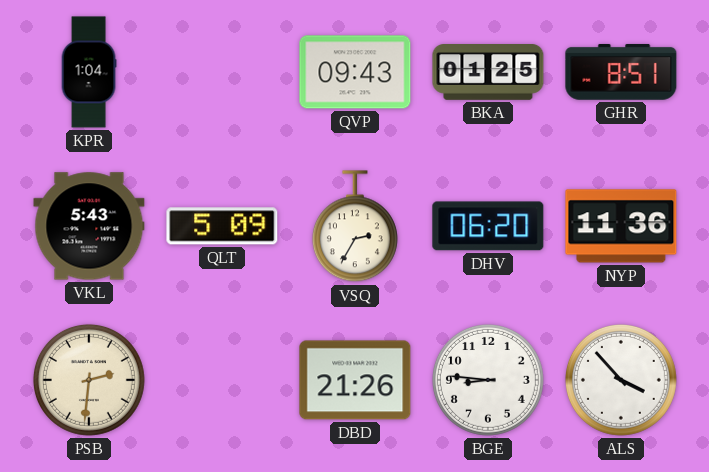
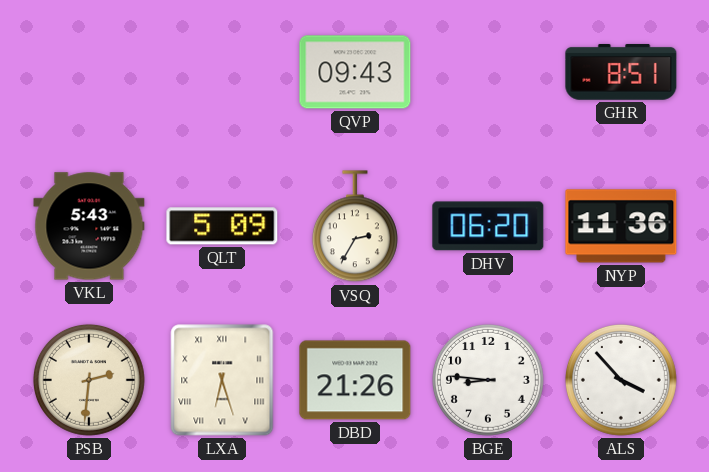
KPR: 1:04 -> none
BKA: 01:25 -> none
LXA: none -> 6:27
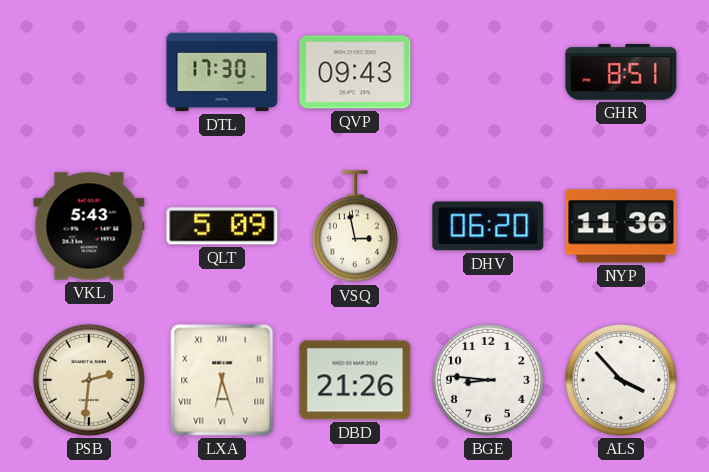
DTL: none -> 17:30
VSQ: 2:35 -> 2:58
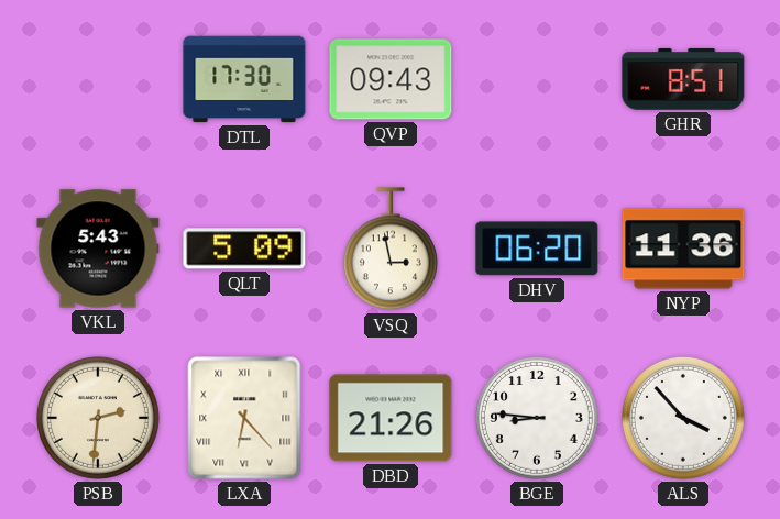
LXA: 6:27 -> 6:23
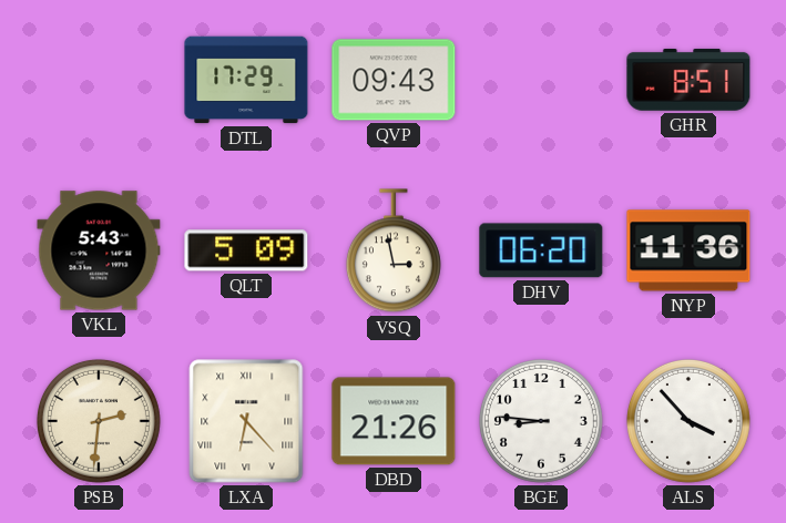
DTL: 17:30 -> 17:29
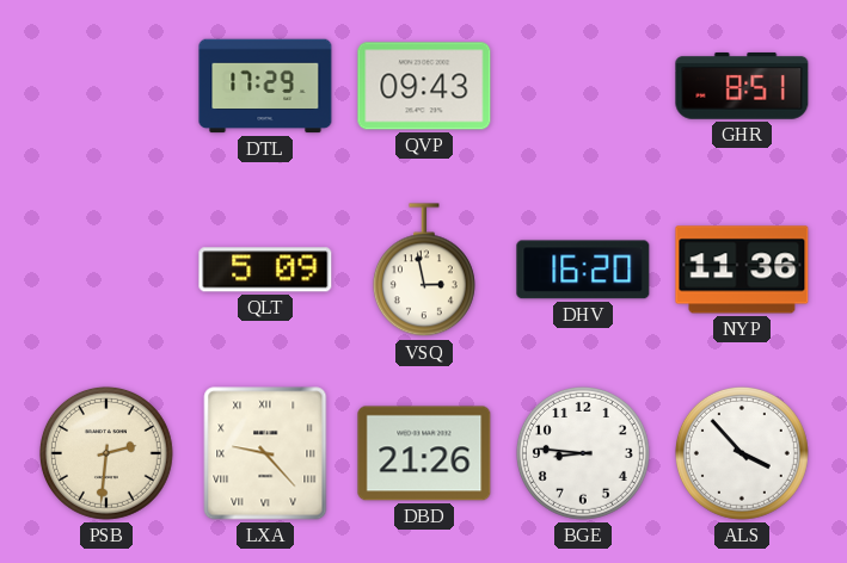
VKL: 5:43 -> none
DHV: 06:20 -> 16:20
LXA: 6:23 -> 9:23
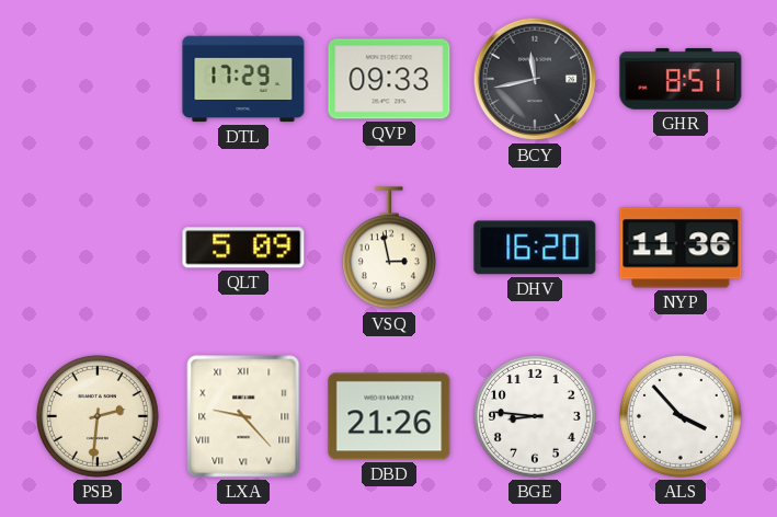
QVP: 09:43 -> 09:33
BCY: none -> 11:43
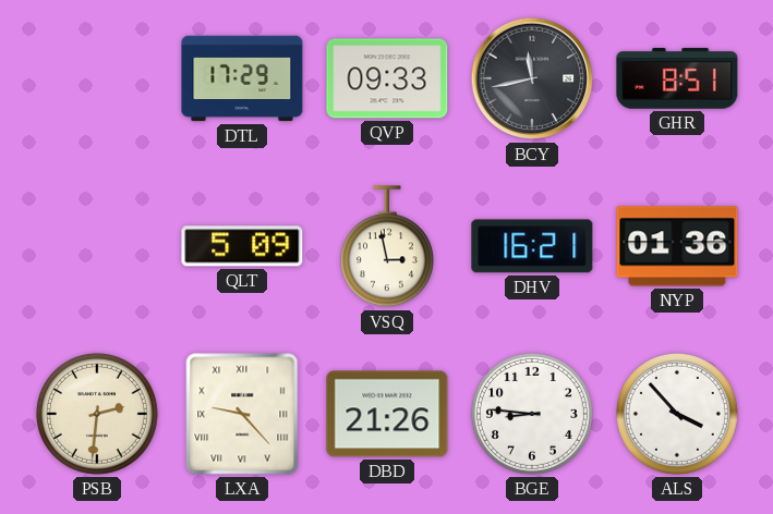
DHV: 16:20 -> 16:21
NYP: 11:36 -> 01:36
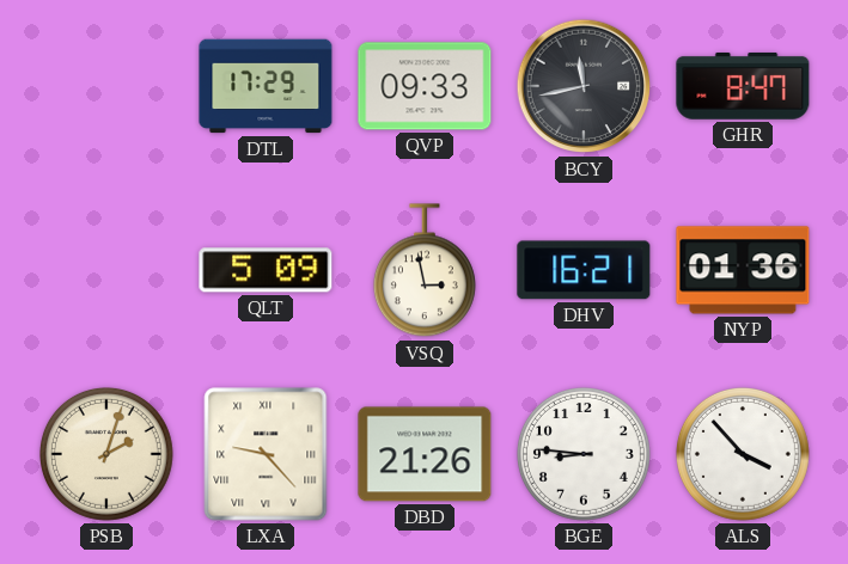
GHR: 8:51 -> 8:47
PSB: 2:31 -> 2:03
